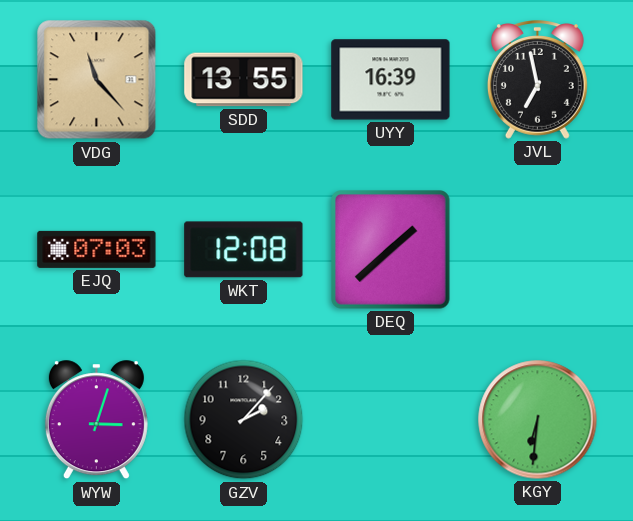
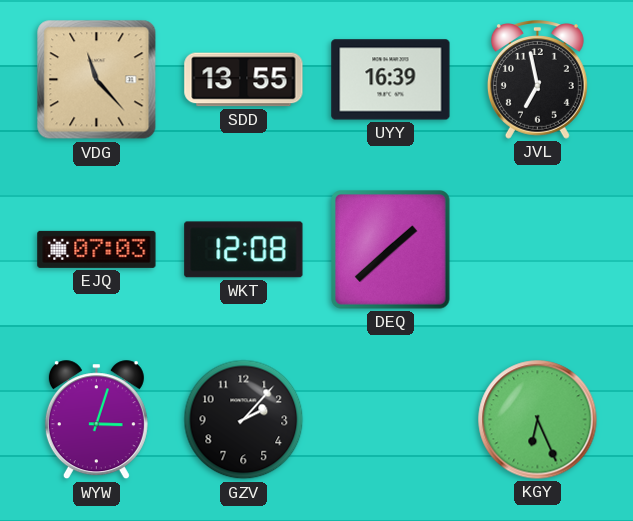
KGY: 6:31 -> 6:26
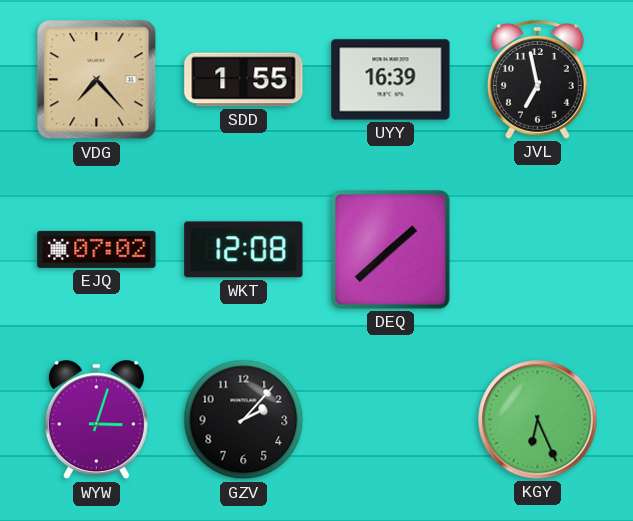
VDG: 11:23 -> 7:23
SDD: 13:55 -> 1:55
EJQ: 07:03 -> 07:02
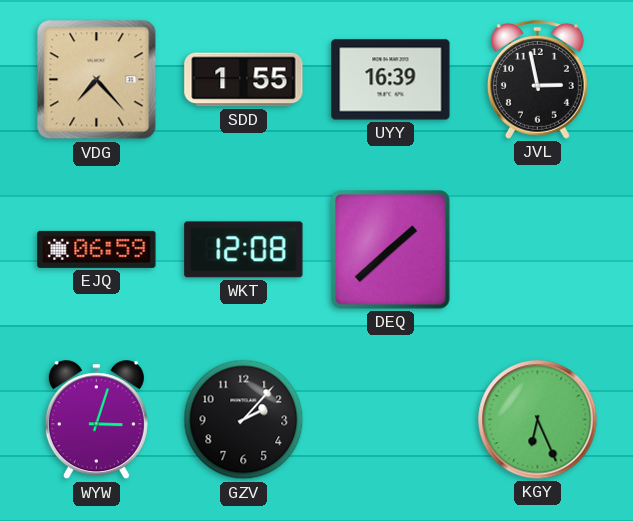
JVL: 6:58 -> 2:58
EJQ: 07:02 -> 06:59
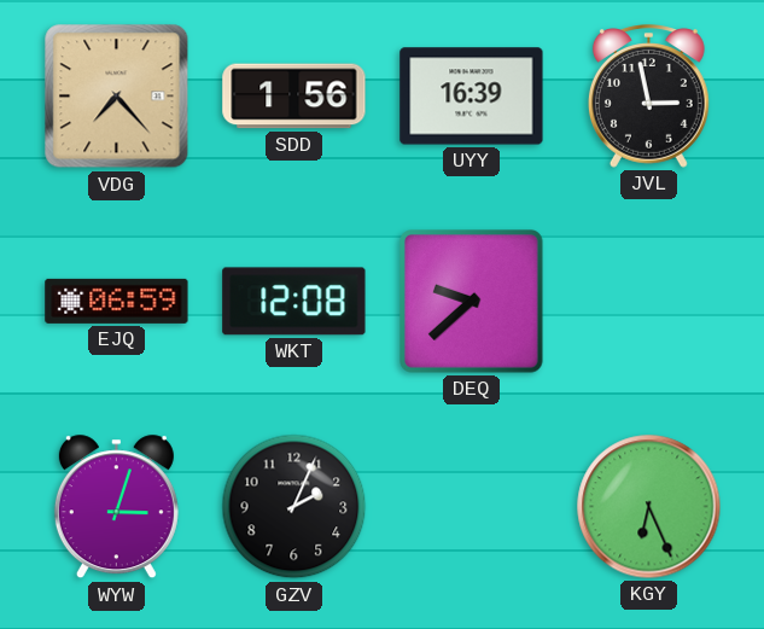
SDD: 1:55 -> 1:56
DEQ: 1:38 -> 9:38
GZV: 2:07 -> 2:04
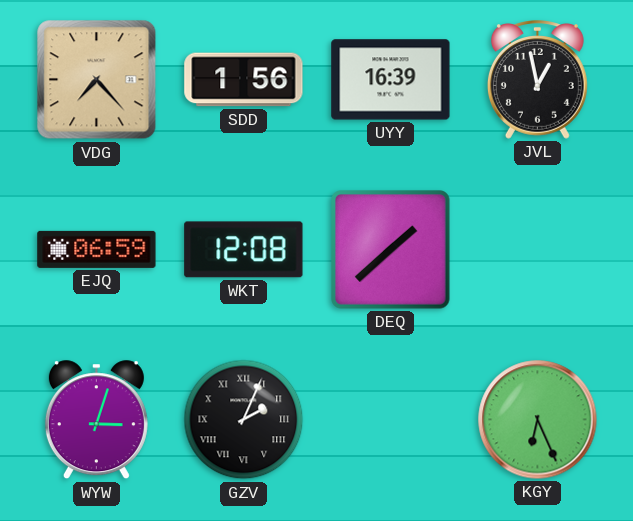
JVL: 2:58 -> 12:58
DEQ: 9:38 -> 1:38
GZV numerals: Arabic -> Roman
